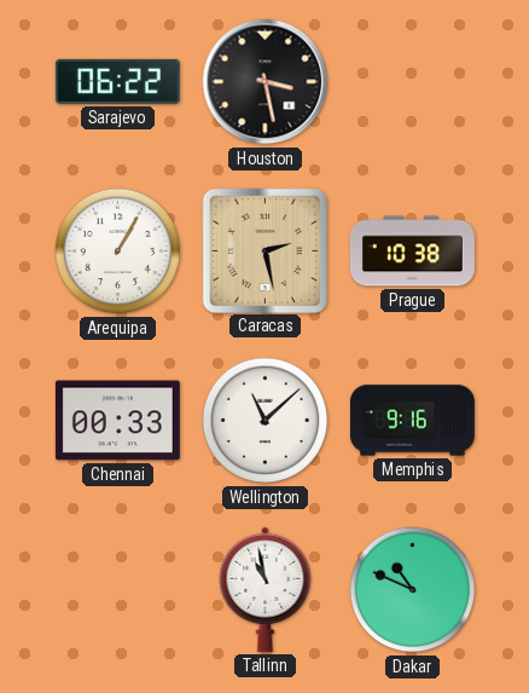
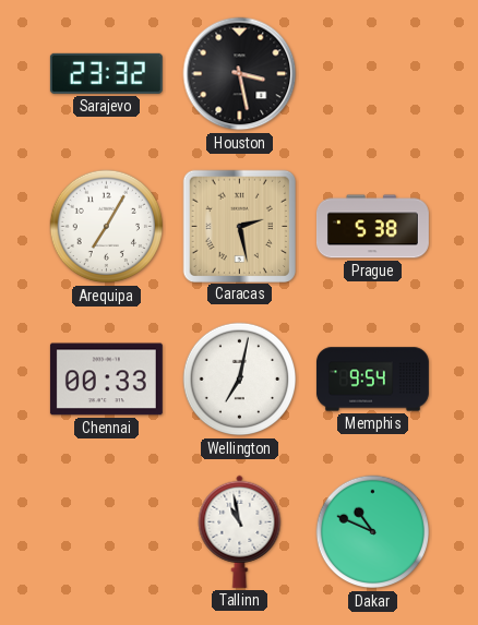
Sarajevo: 06:22 -> 23:32
Arequipa: 1:05 -> 7:05
Prague: 10:38 -> 5:38
Wellington: 11:08 -> 7:02
Memphis: 9:16 -> 9:54
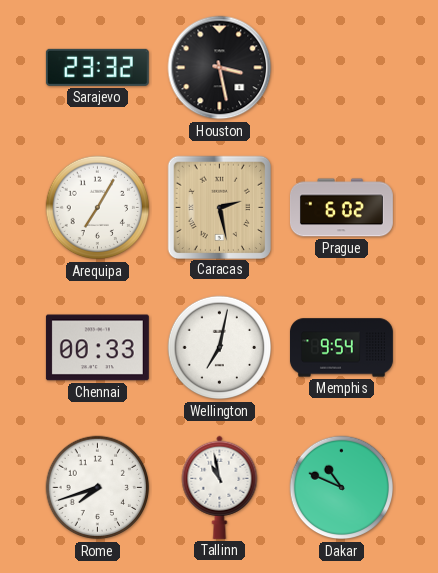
Prague: 5:38 -> 6:02
Rome: none -> 7:42
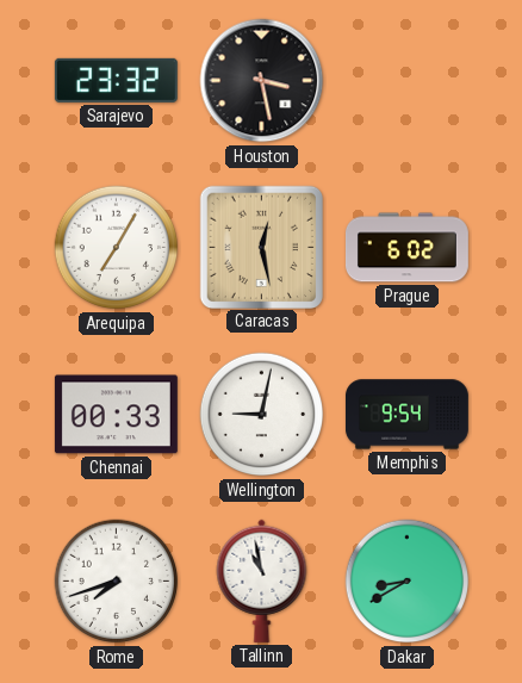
Caracas: 2:28 -> 12:28
Wellington: 7:02 -> 9:02
Dakar: 10:49 -> 8:40
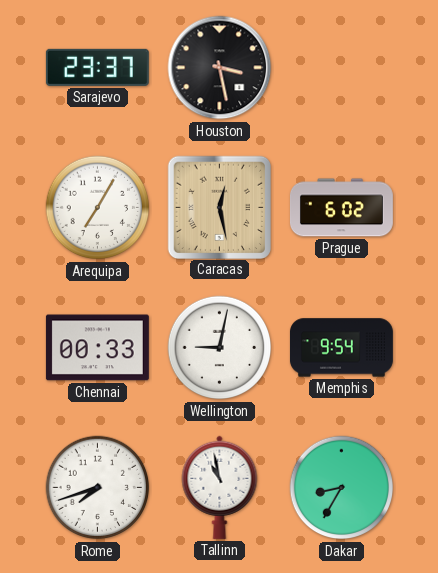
Sarajevo: 23:32 -> 23:37
Dakar: 8:40 -> 8:35
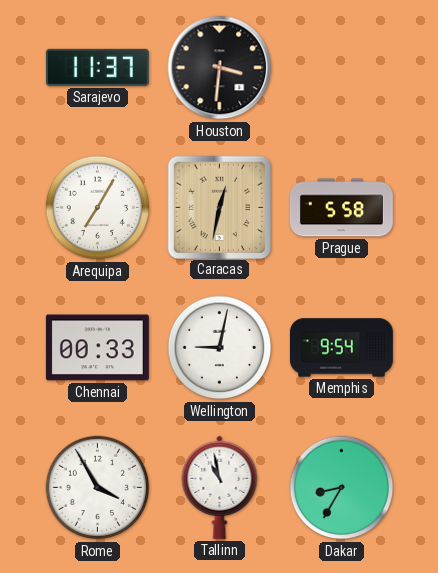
Sarajevo: 23:37 -> 11:37
Houston: 3:28 -> 3:31
Caracas: 12:28 -> 12:32
Prague: 6:02 -> 5:58
Rome: 7:42 -> 3:55
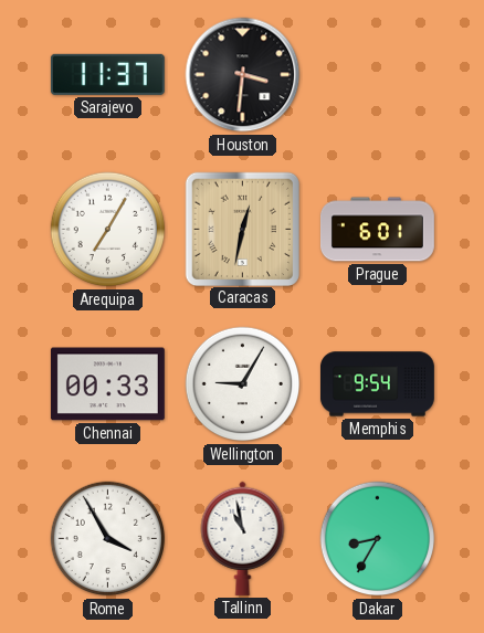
Prague: 5:58 -> 6:01
Wellington: 9:02 -> 9:05
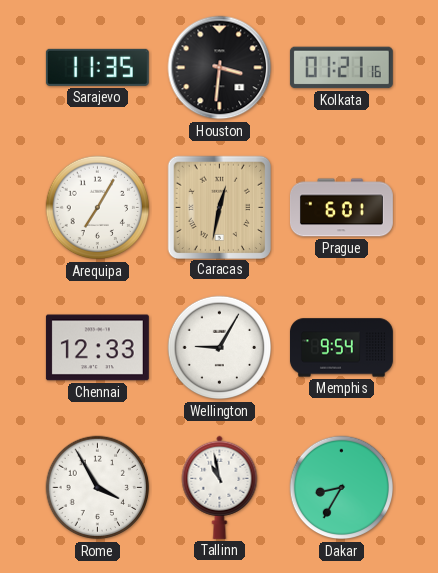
Sarajevo: 11:37 -> 11:35
Kolkata: none -> 01:21
Chennai: 00:33 -> 12:33
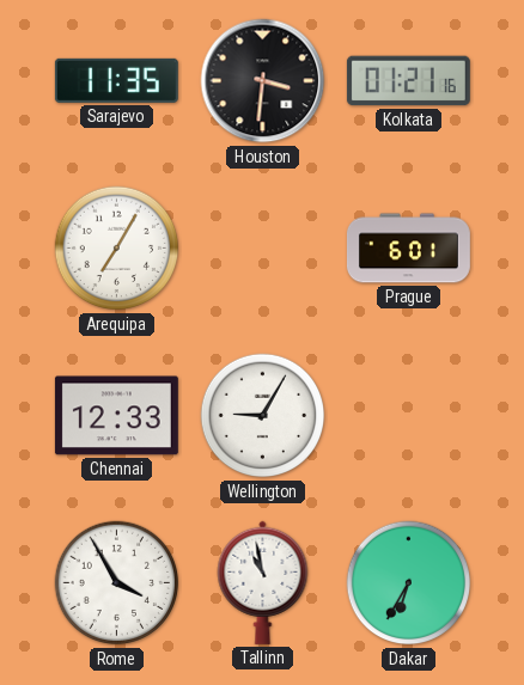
Caracas: 12:32 -> none
Memphis: 9:54 -> none
Dakar: 8:35 -> 6:35
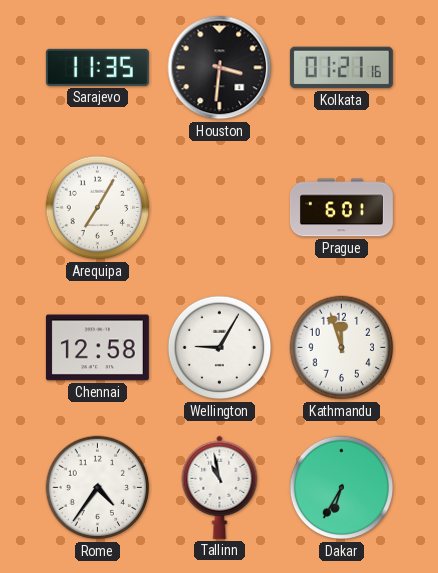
Chennai: 12:33 -> 12:58
Kathmandu: none -> 11:57
Rome: 3:55 -> 4:36
